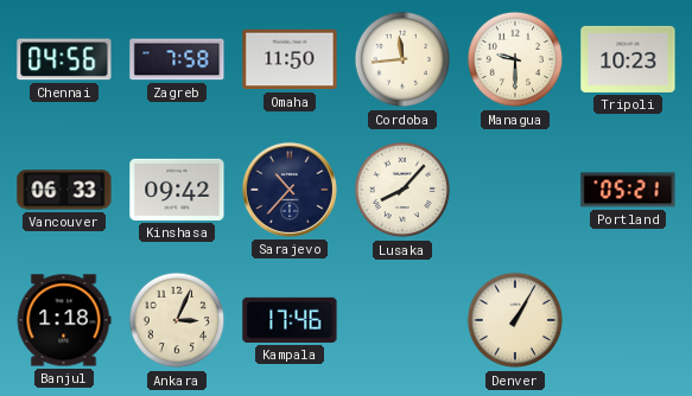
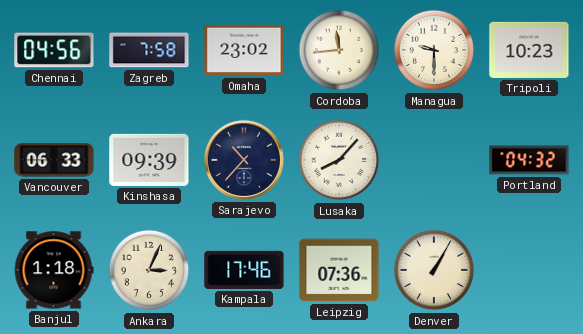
Omaha: 11:50 -> 23:02
Kinshasa: 09:42 -> 09:39
Portland: 05:21 -> 04:32
Leipzig: none -> 07:36
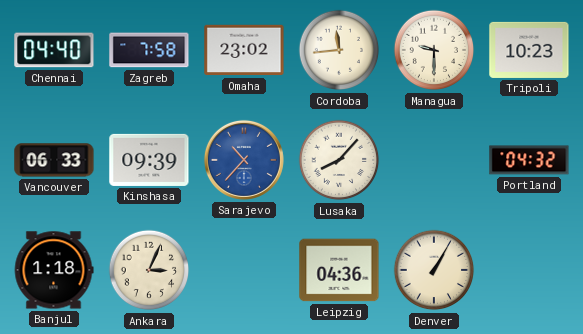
Chennai: 04:56 -> 04:40
Sarajevo dial: navy -> blue
Kampala: 17:46 -> none
Leipzig: 07:36 -> 04:36
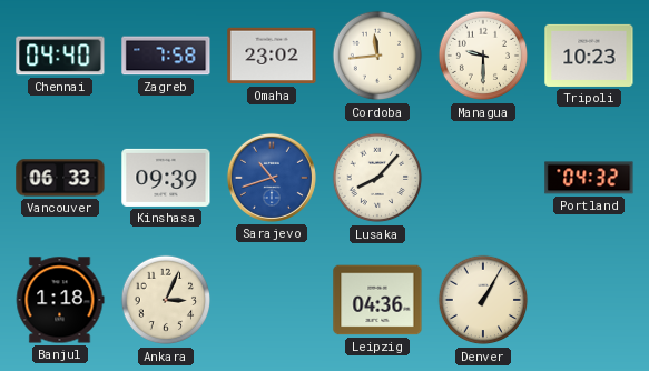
Sarajevo: 10:37 -> 10:42
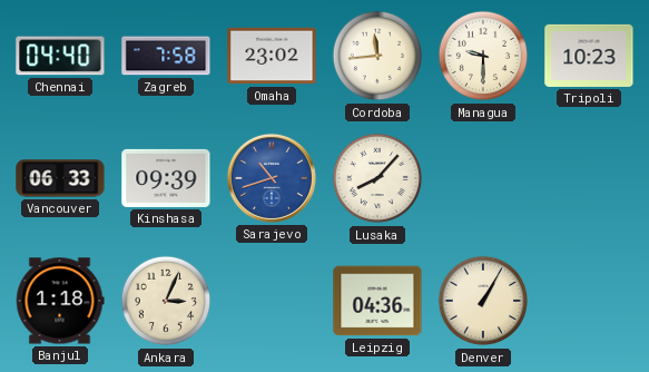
Portland: 04:32 -> none
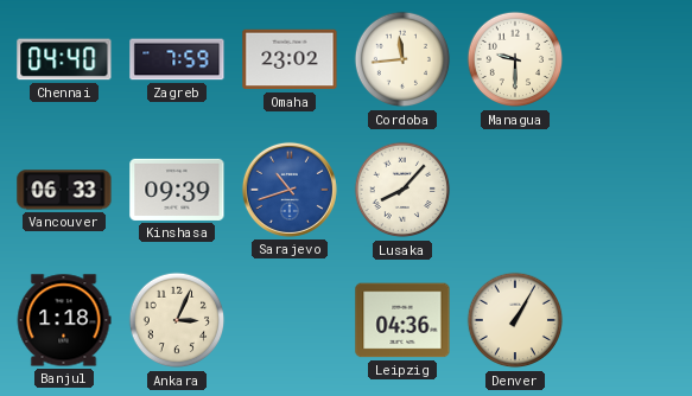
Zagreb: 7:58 -> 7:59
Tripoli: 10:23 -> none
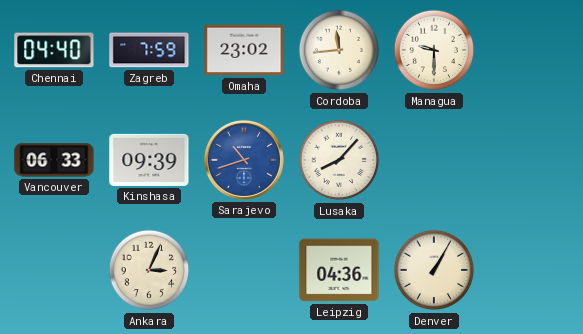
Banjul: 1:18 -> none
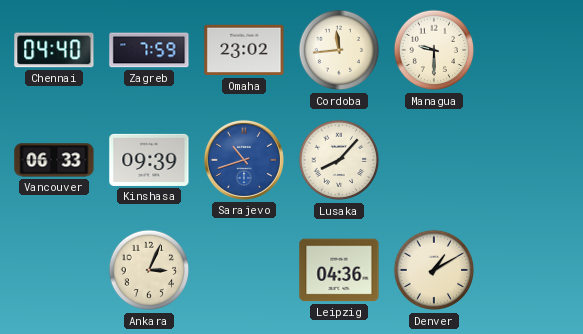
Denver: 1:05 -> 1:10
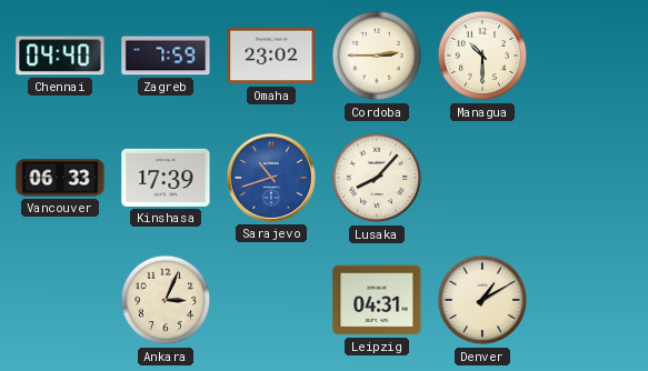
Cordoba: 11:44 -> 2:45
Managua: 9:30 -> 10:30
Kinshasa: 09:39 -> 17:39
Leipzig: 04:36 -> 04:31
